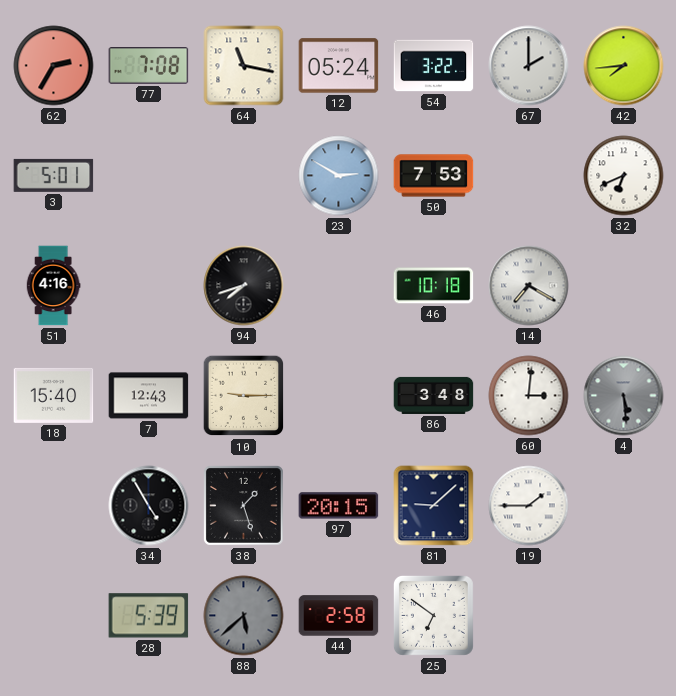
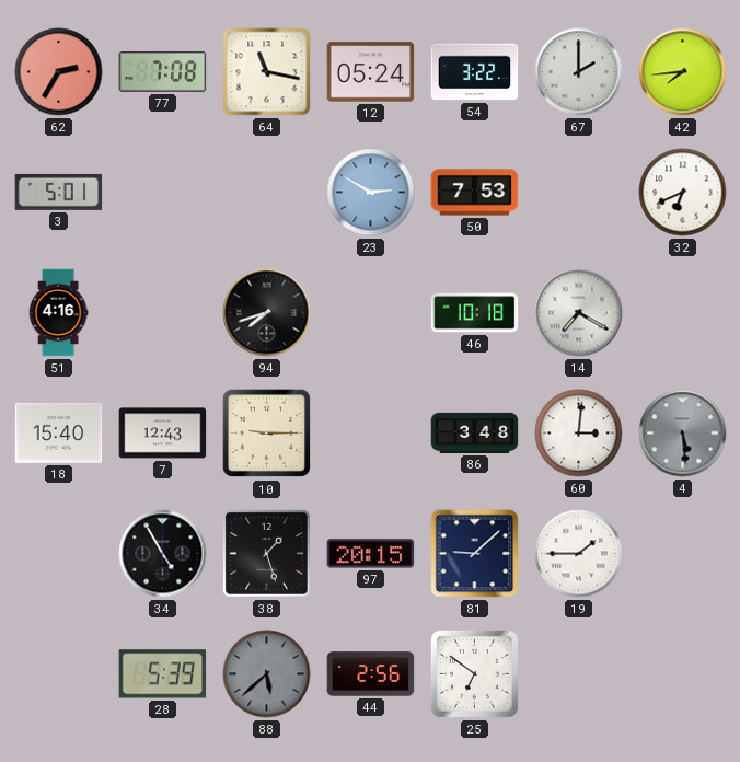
44: 2:58 -> 2:56
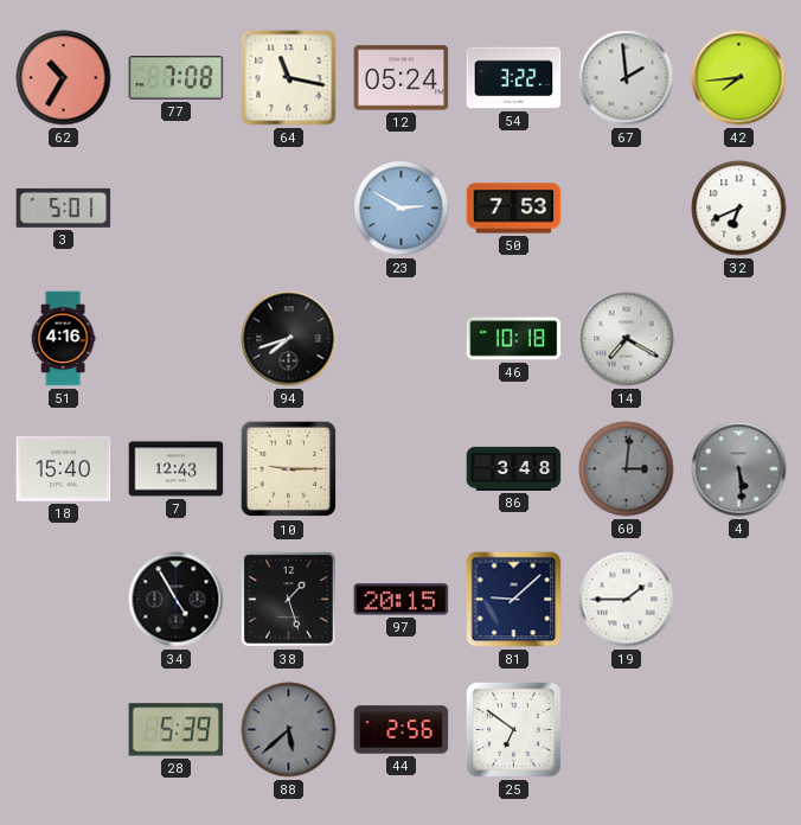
62: 2:35 -> 10:35
67: 2:00 -> 1:59
60 dial: white -> grey
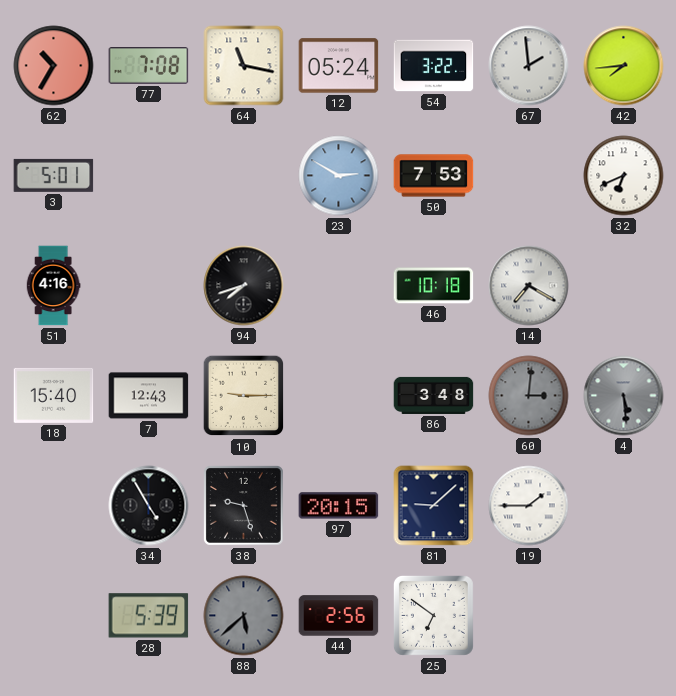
38: 1:27 -> 9:27
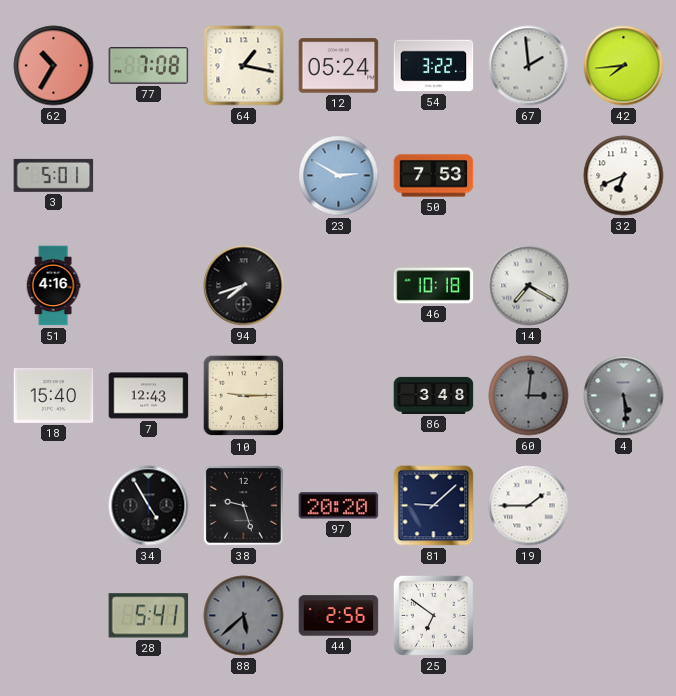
64: 11:17 -> 1:17
97: 20:15 -> 20:20
28: 5:39 -> 5:41
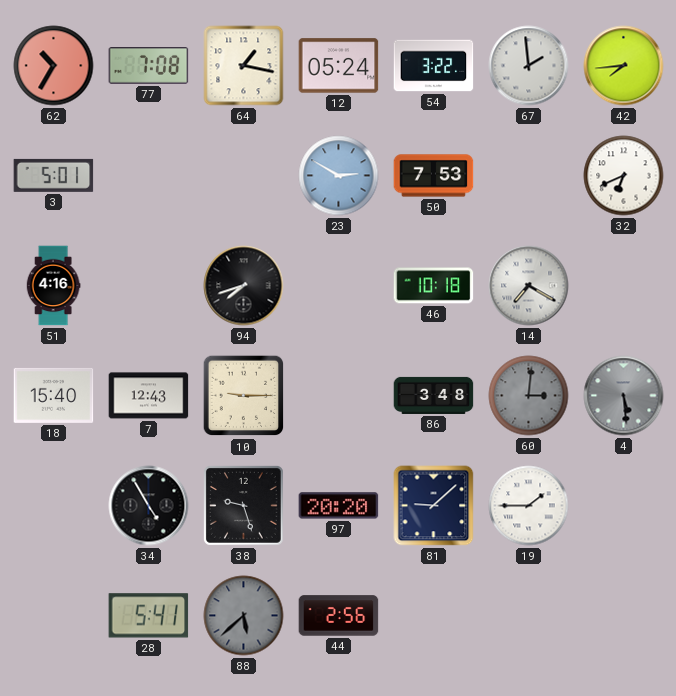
25: 6:51 -> none
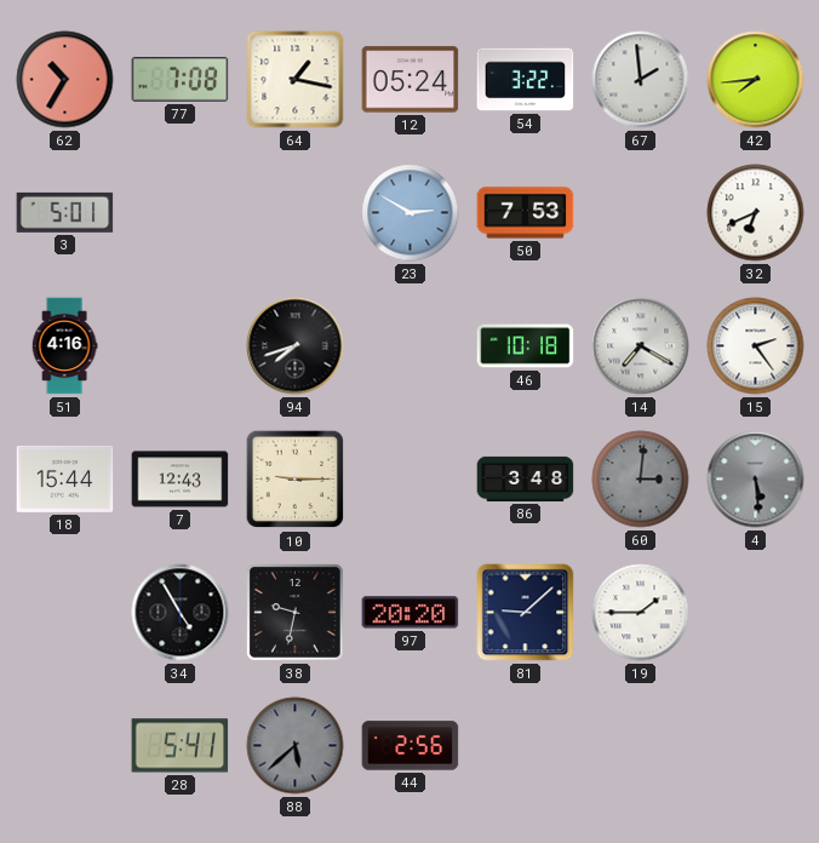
15: none -> 2:24
18: 15:40 -> 15:44
38: 9:27 -> 9:32
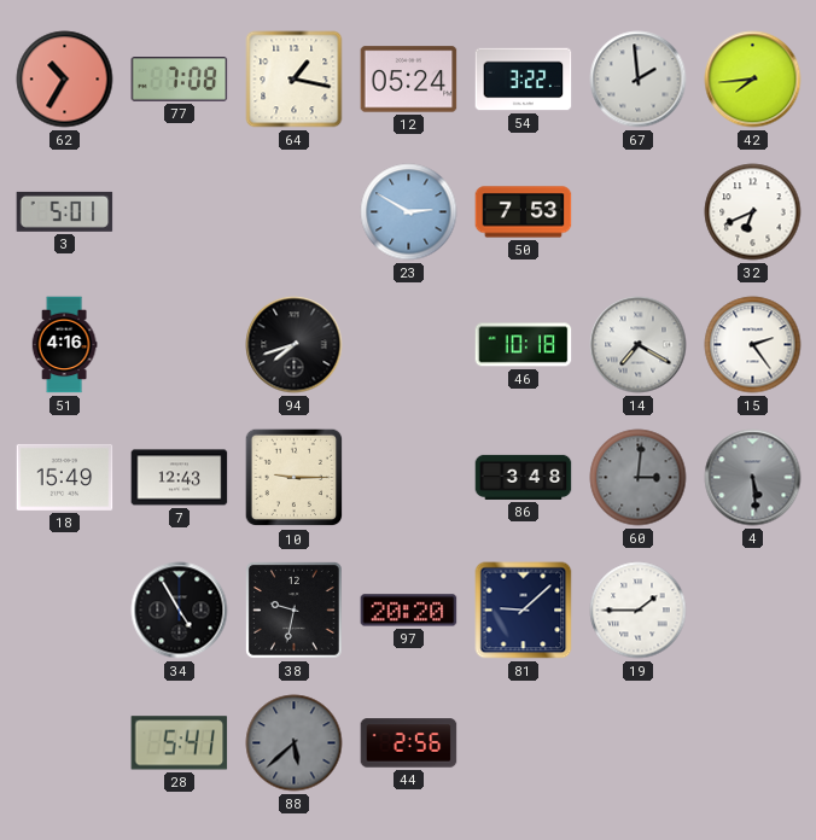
18: 15:44 -> 15:49
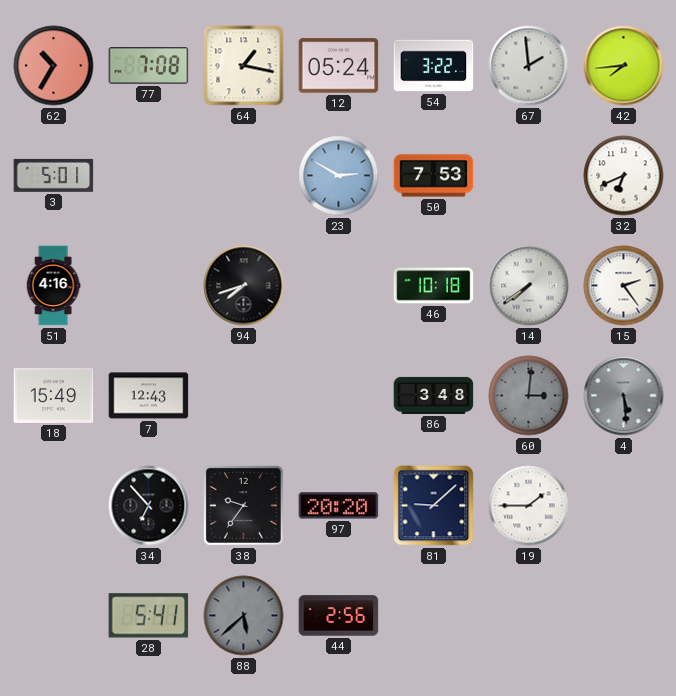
14: 7:20 -> 7:39
10: 9:15 -> none
34: 4:55 -> 6:53
38: 9:32 -> 9:36
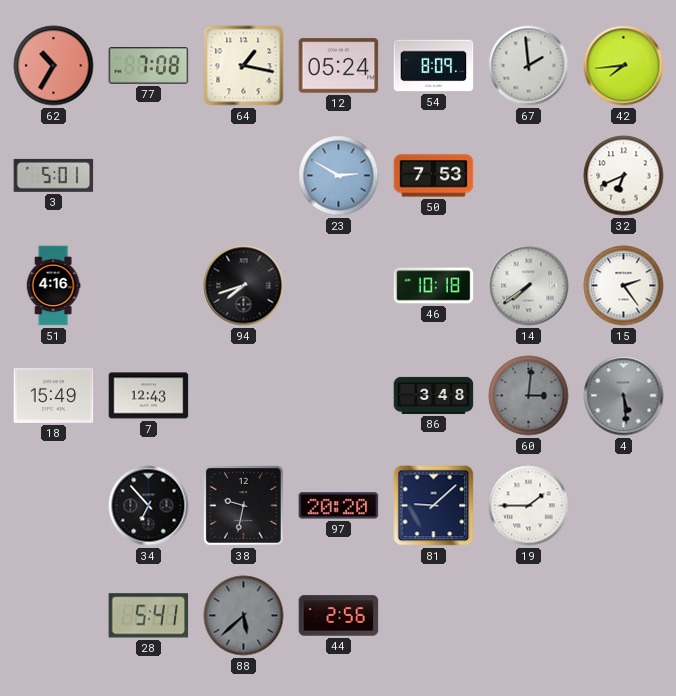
54: 3:22 -> 8:09
38: 9:36 -> 9:32
